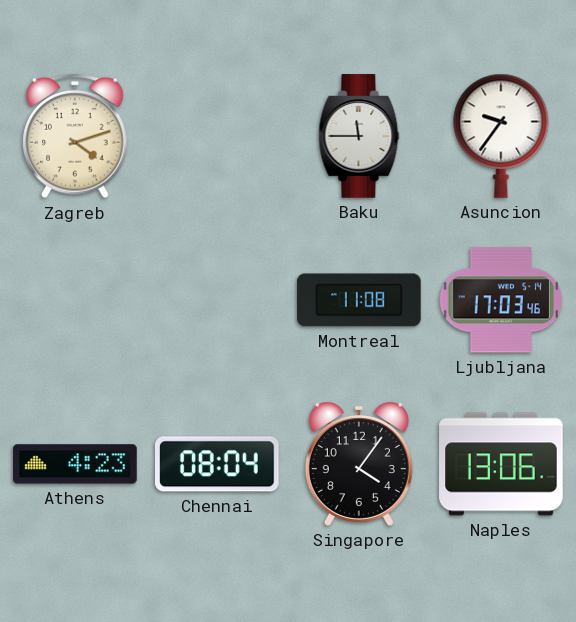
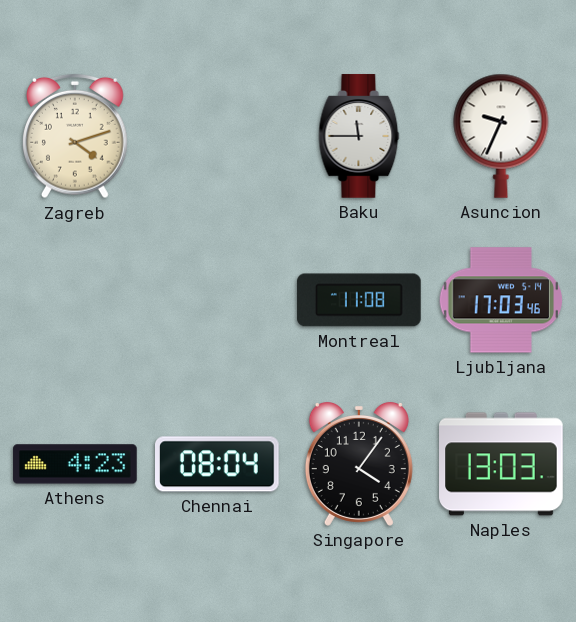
Asuncion: 9:36 -> 9:34
Naples: 13:06 -> 13:03
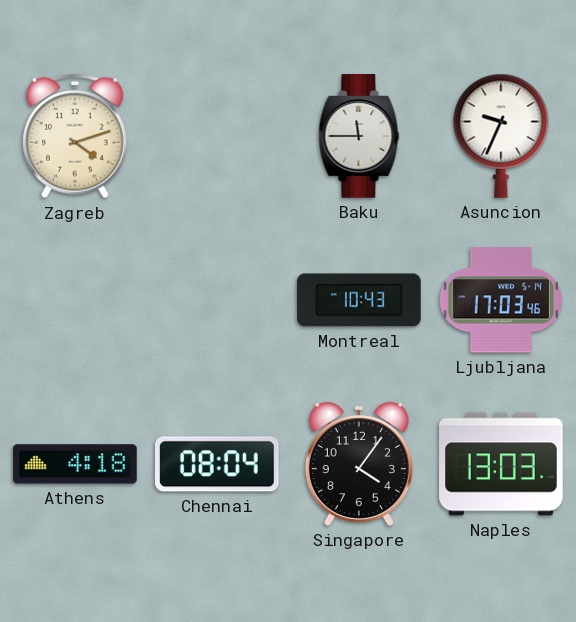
Montreal: 11:08 -> 10:43
Athens: 4:23 -> 4:18
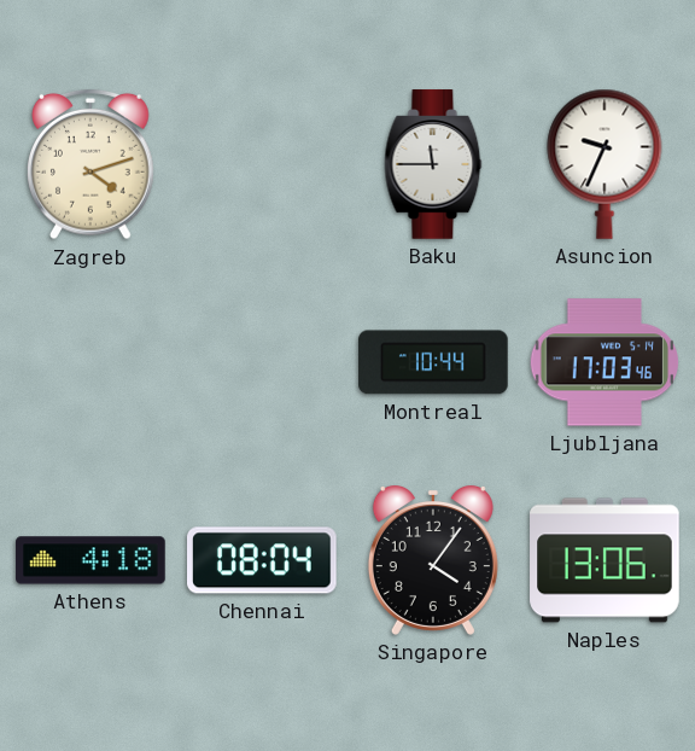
Montreal: 10:43 -> 10:44
Naples: 13:03 -> 13:06
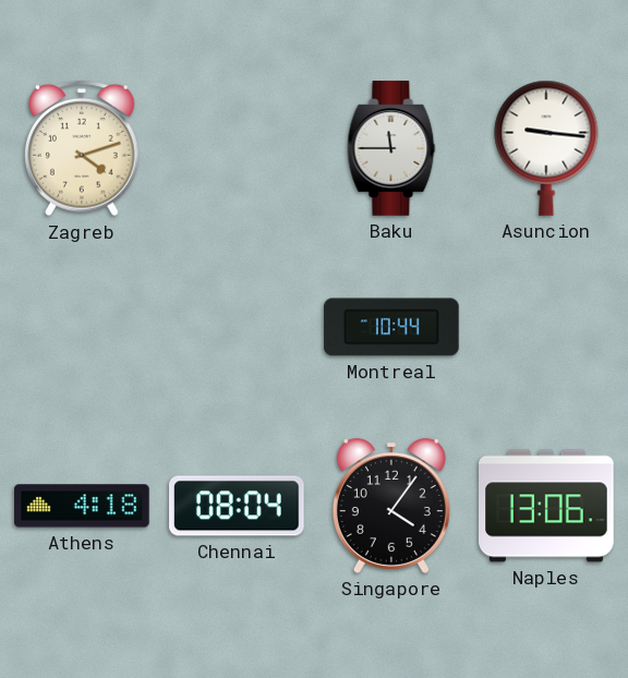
Asuncion: 9:34 -> 9:16
Ljubljana: 17:03 -> none
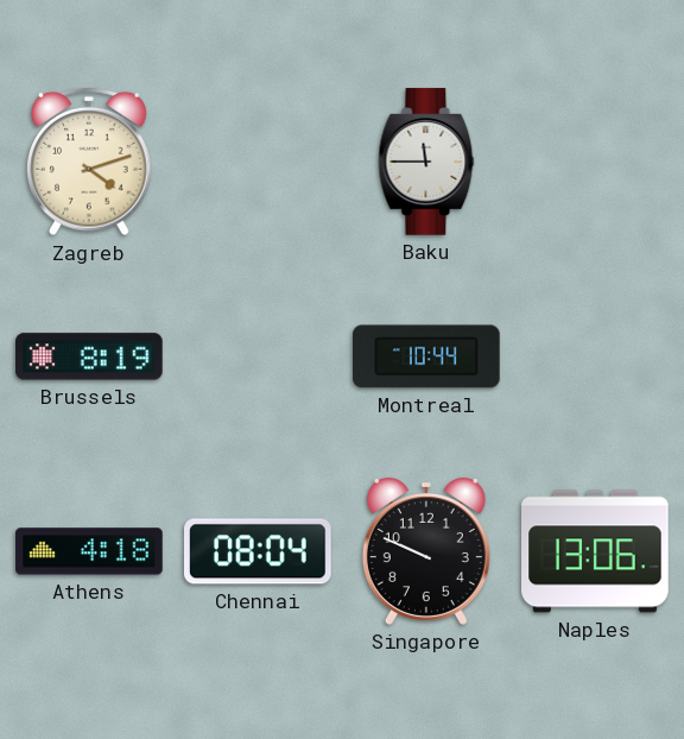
Asuncion: 9:16 -> none
Brussels: none -> 8:19
Singapore: 4:06 -> 9:49
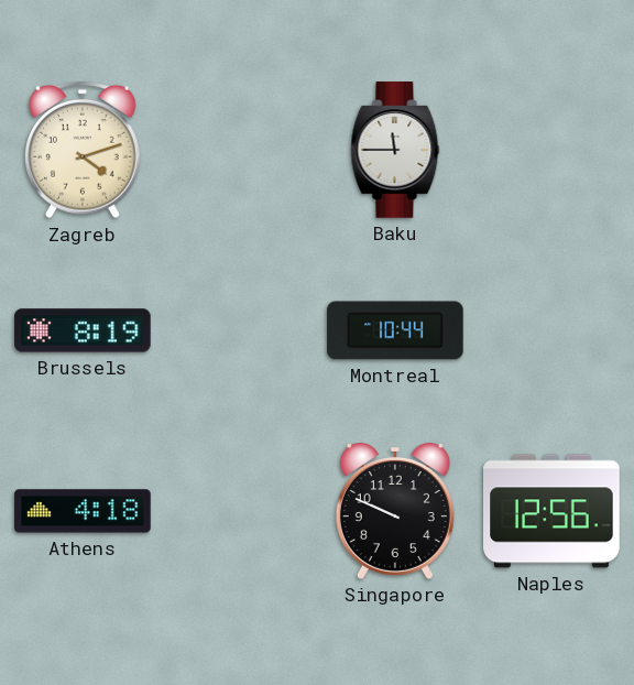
Chennai: 08:04 -> none
Naples: 13:06 -> 12:56
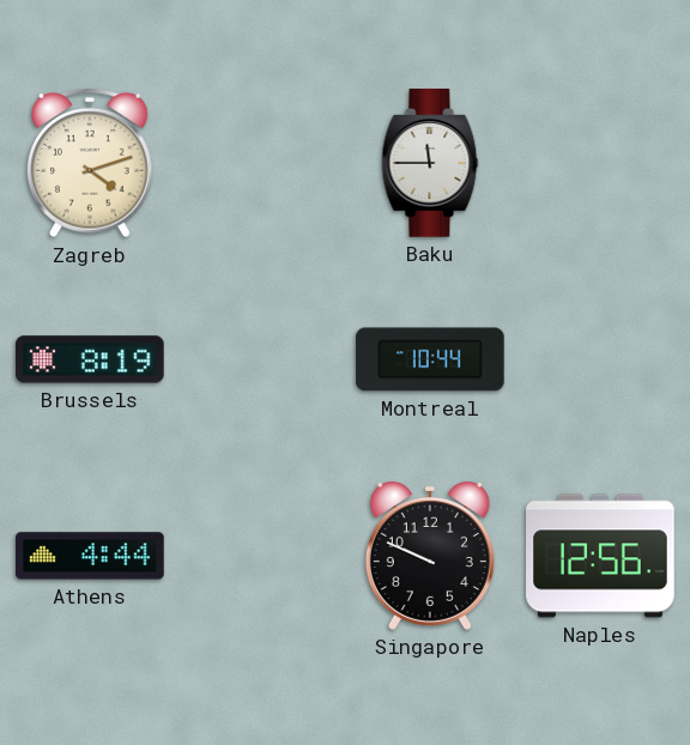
Athens: 4:18 -> 4:44
